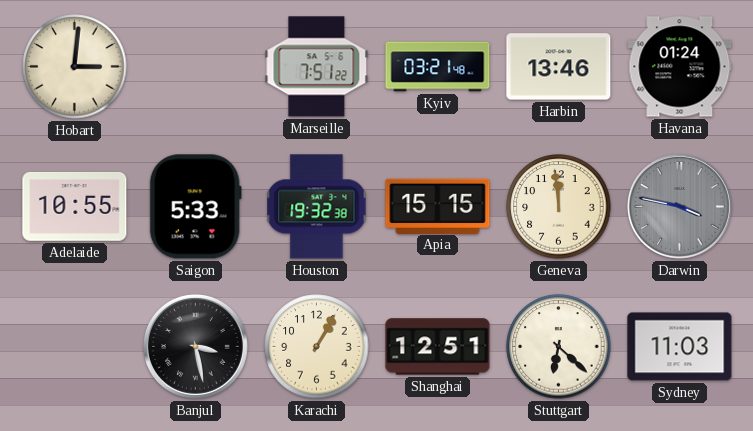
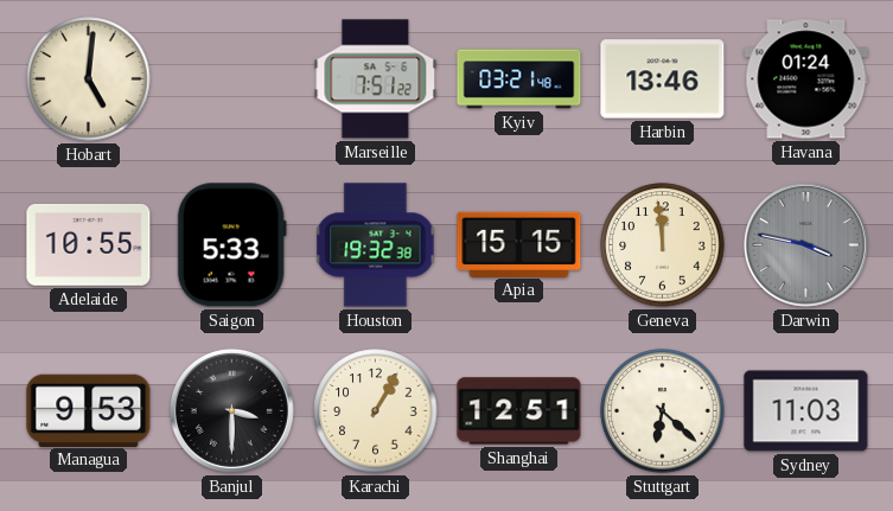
Hobart: 3:01 -> 5:01
Managua: none -> 9:53
Banjul: 3:28 -> 3:30
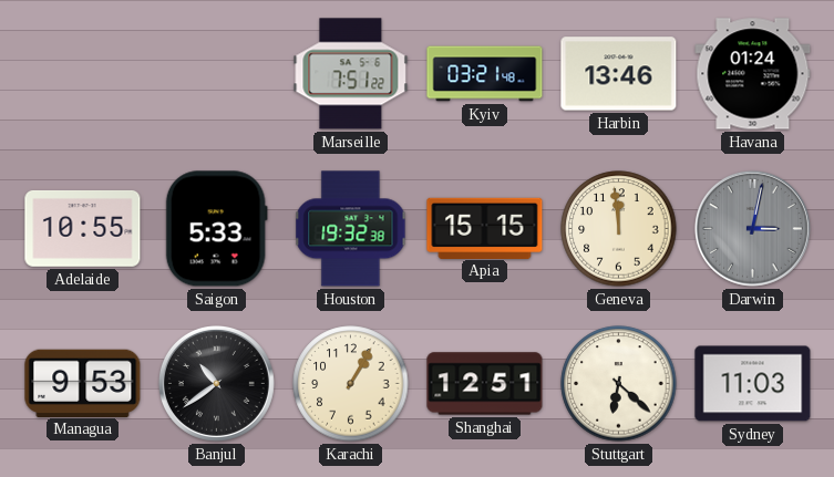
Hobart: 5:01 -> none
Darwin: 3:47 -> 3:02
Banjul: 3:30 -> 10:39
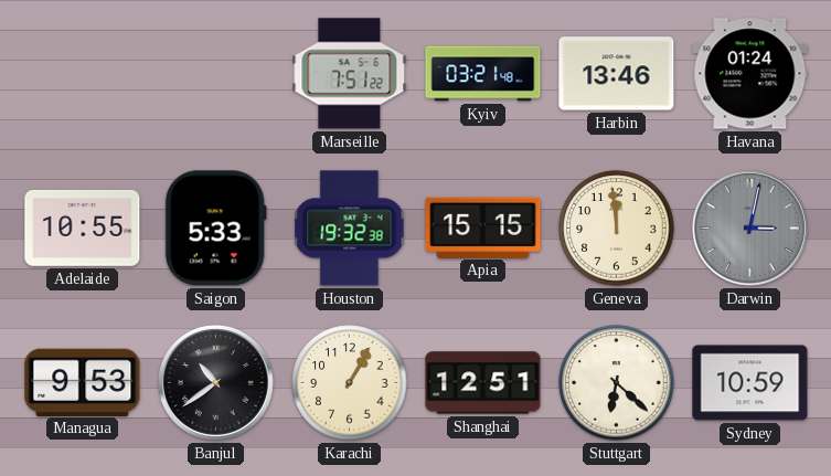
Sydney: 11:03 -> 10:59
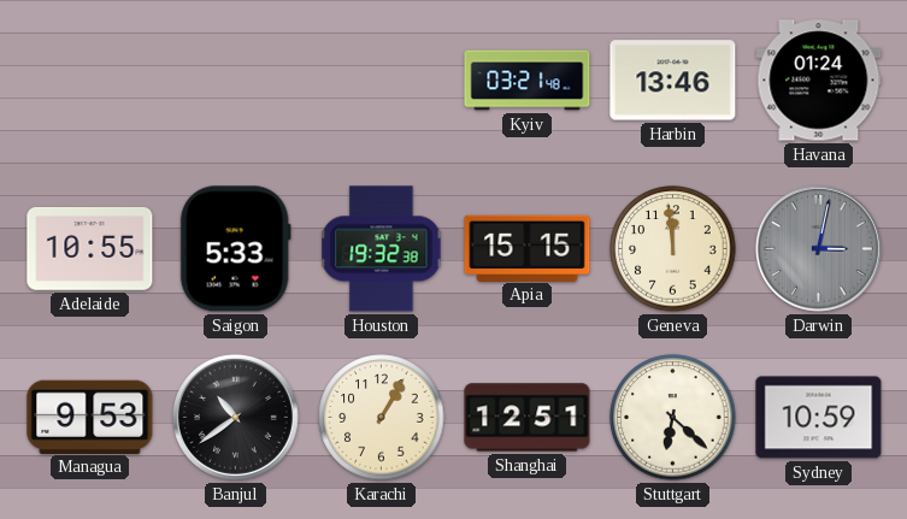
Marseille: 7:51 -> none
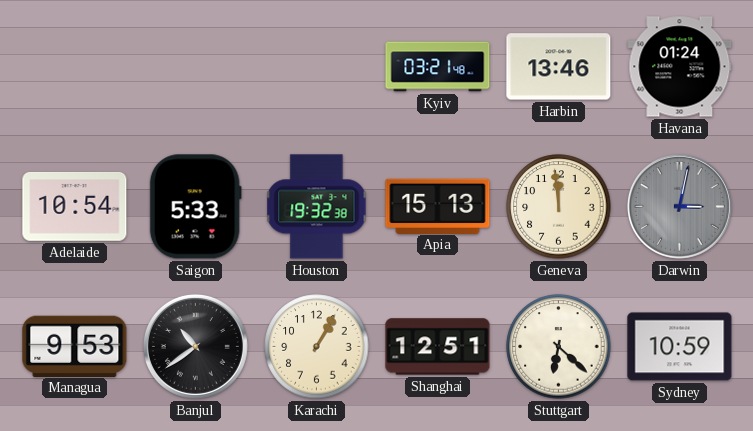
Adelaide: 10:55 -> 10:54
Apia: 15:15 -> 15:13
